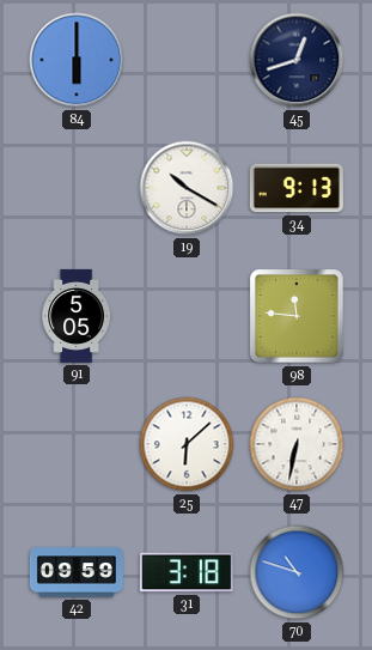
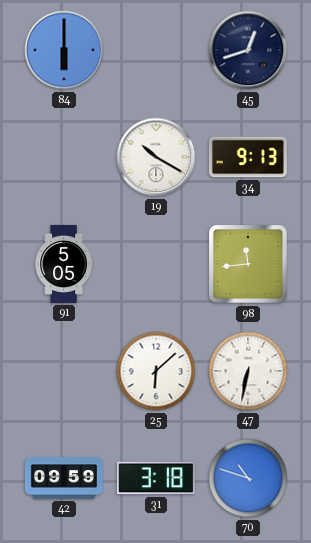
98: 11:46 -> 11:44
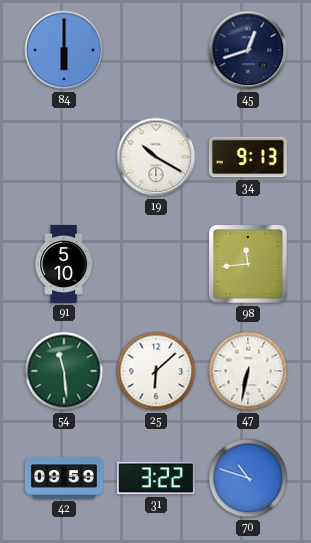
91: 5:05 -> 5:10
54: none -> 11:29
31: 3:18 -> 3:22
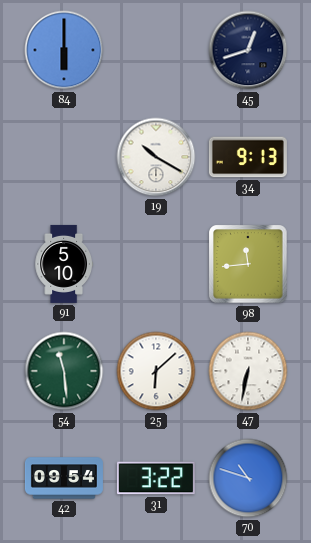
42: 09:59 -> 09:54
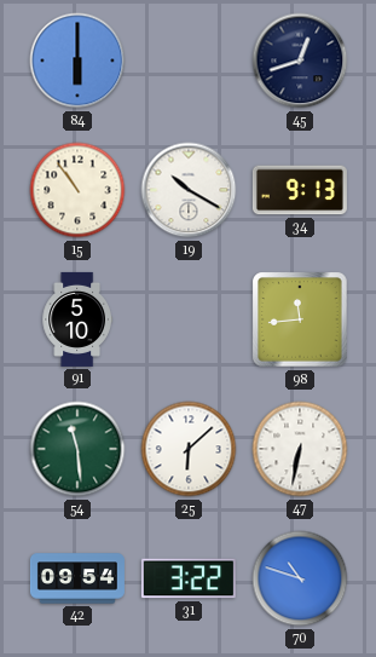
15: none -> 10:54
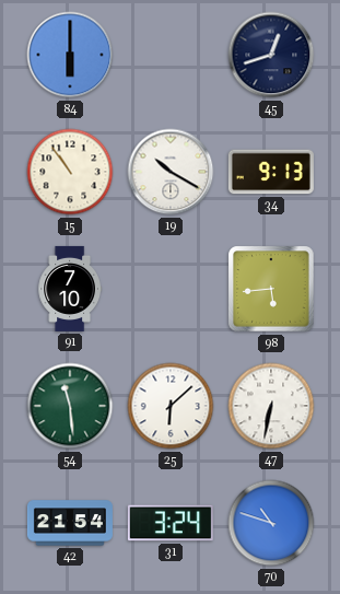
91: 5:10 -> 7:10
98: 11:44 -> 5:44
42: 09:54 -> 21:54
31: 3:22 -> 3:24
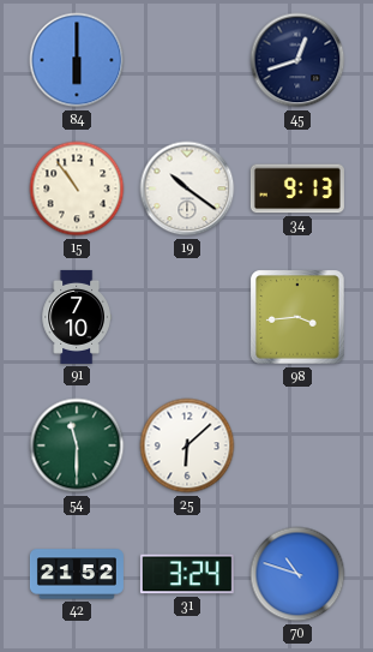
19: 10:20 -> 10:21
98: 5:44 -> 3:44
54: 11:29 -> 11:30
47: 6:32 -> none
42: 21:54 -> 21:52
